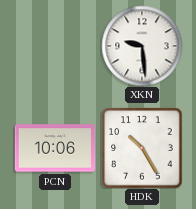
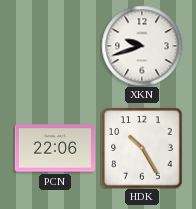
XKN: 9:29 -> 9:42
PCN: 10:06 -> 22:06
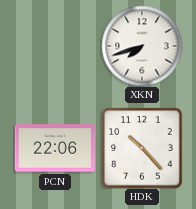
XKN: 9:42 -> 7:42
HDK: 10:25 -> 10:23
